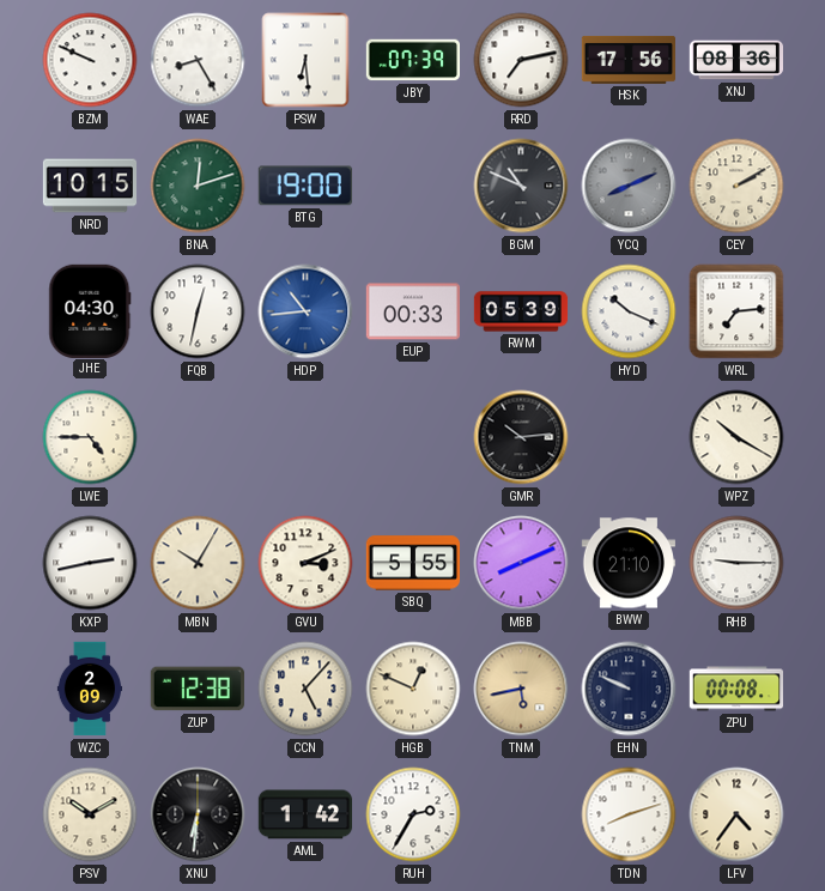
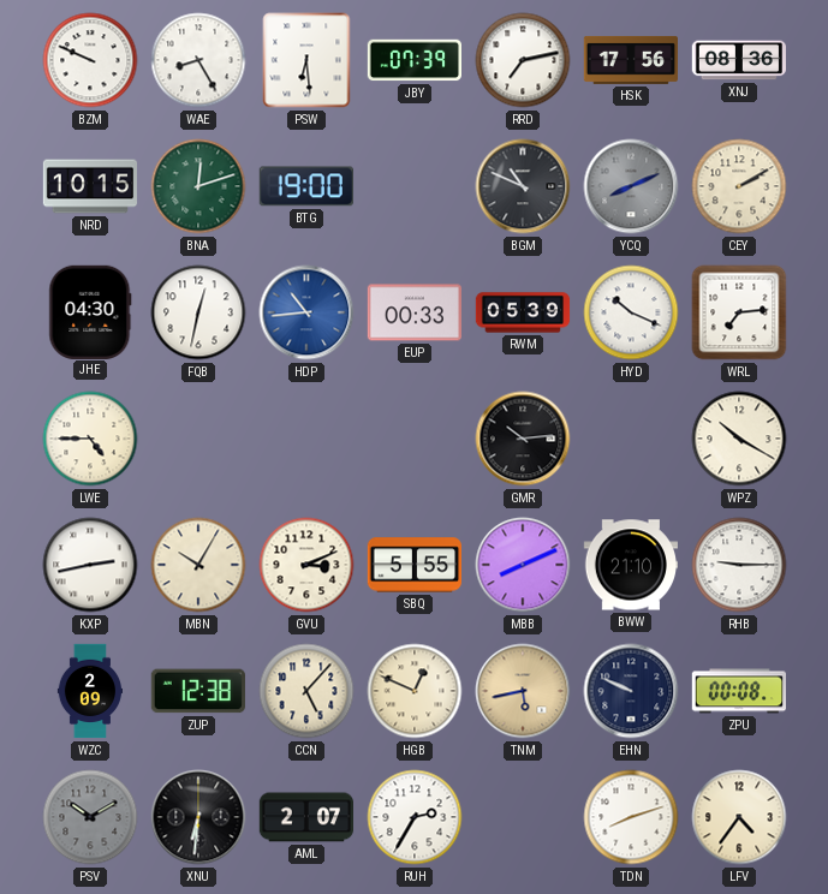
PSV dial: cream -> grey
AML: 1:42 -> 2:07
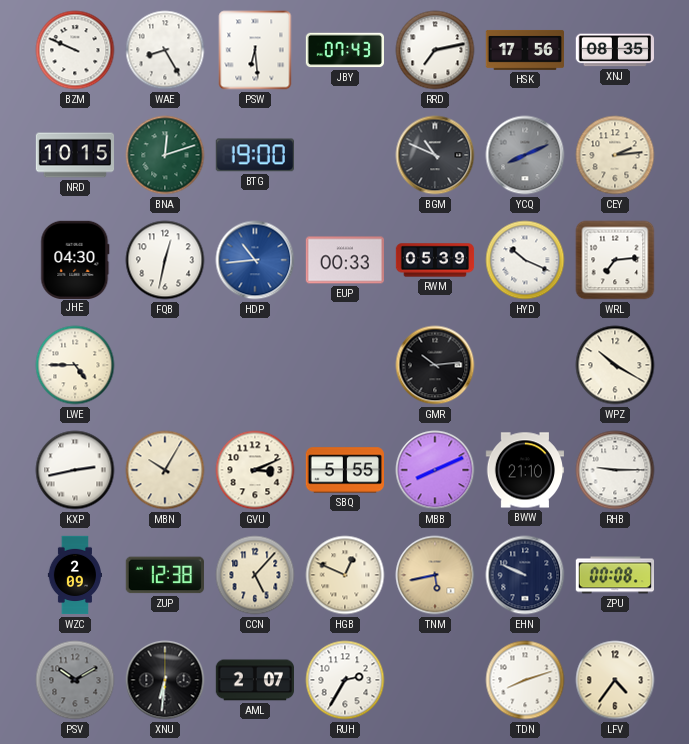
JBY: 07:39 -> 07:43
XNJ: 08:36 -> 08:35
CEY: 2:10 -> 2:14
